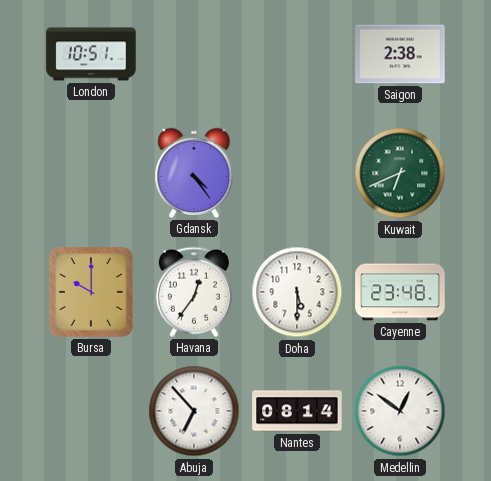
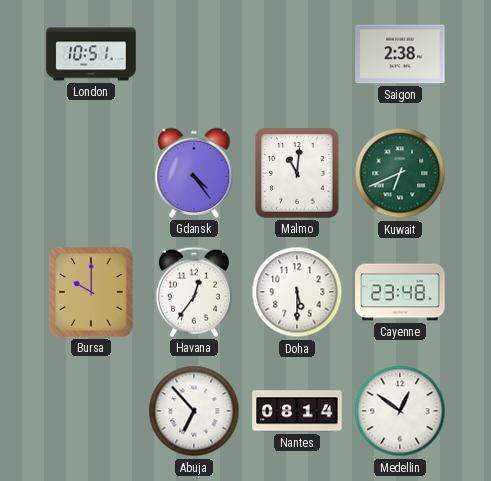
Malmo: none -> 11:01
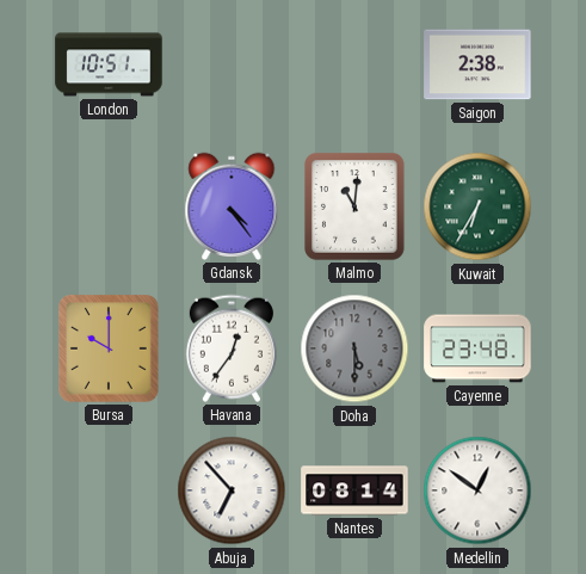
Kuwait: 6:41 -> 6:35
Doha dial: white -> grey
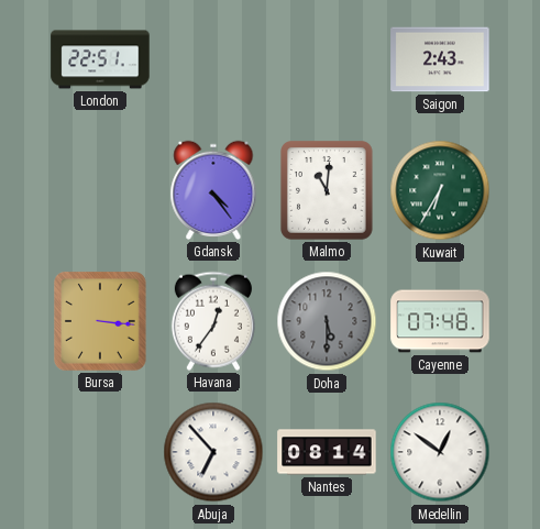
London: 10:51 -> 22:51
Saigon: 2:38 -> 2:43
Bursa: 10:00 -> 3:16
Cayenne: 23:48 -> 07:48
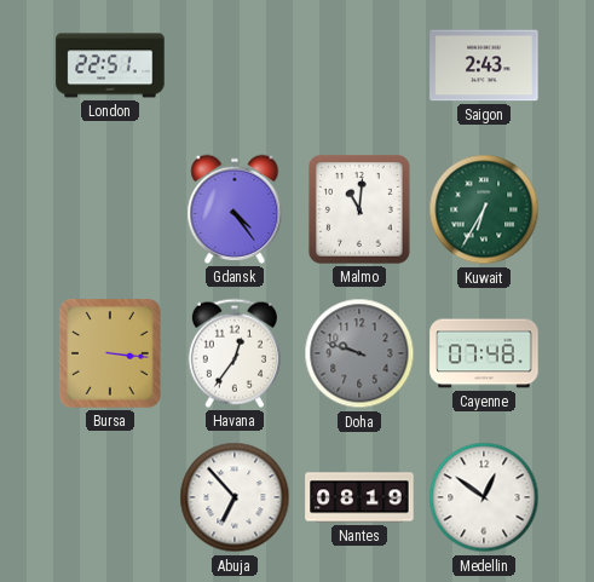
Doha: 5:30 -> 9:48
Nantes: 08:14 -> 08:19
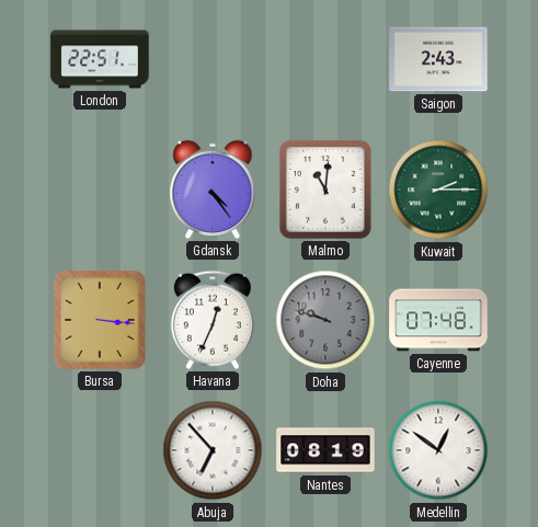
Kuwait: 6:35 -> 2:15
Havana: 12:36 -> 12:34
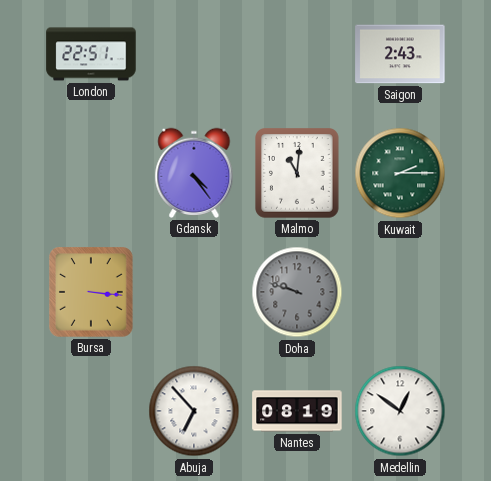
Havana: 12:34 -> none
Cayenne: 07:48 -> none
